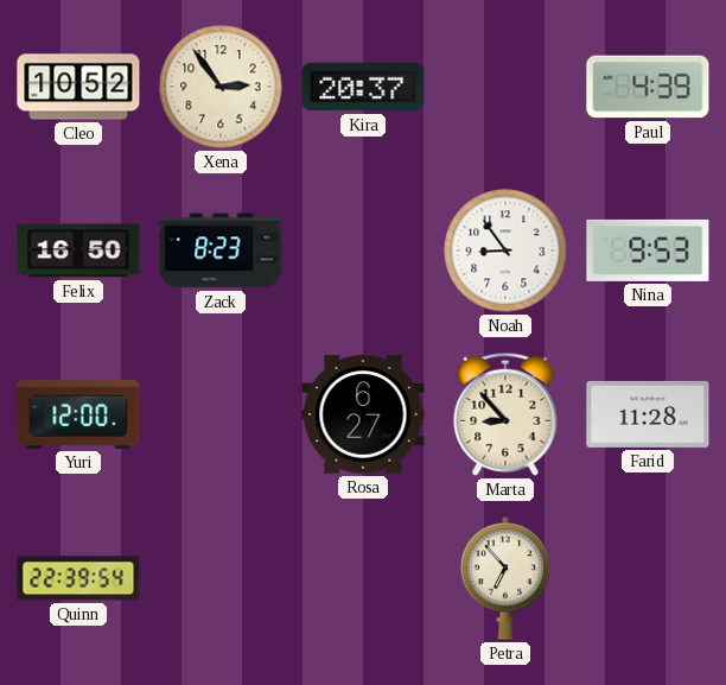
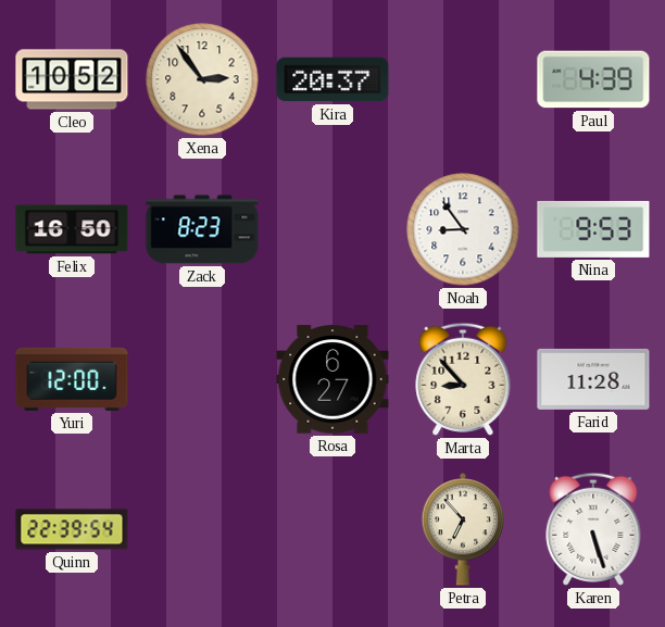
Karen: none -> 5:27
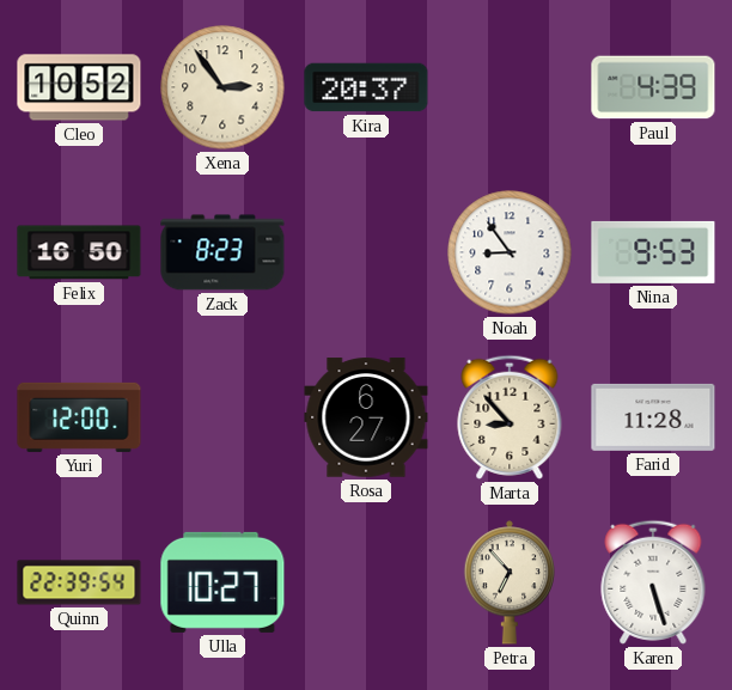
Ulla: none -> 10:27
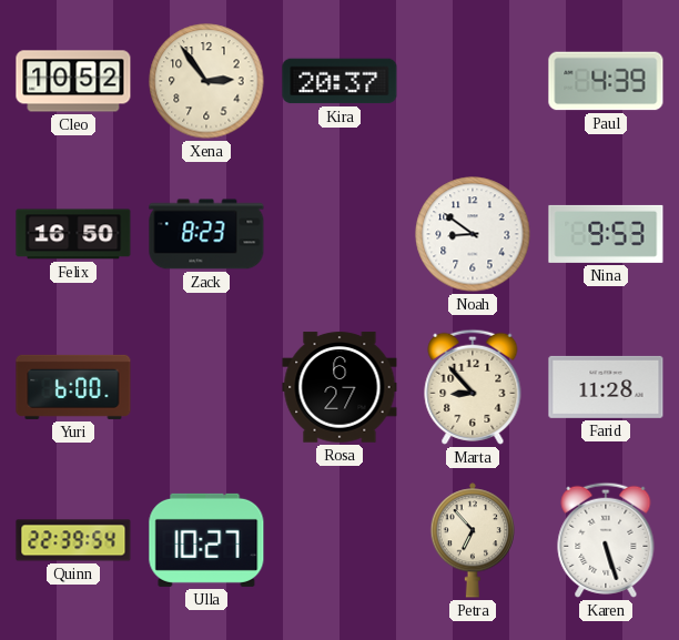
Noah: 8:54 -> 8:51
Yuri: 12:00 -> 6:00
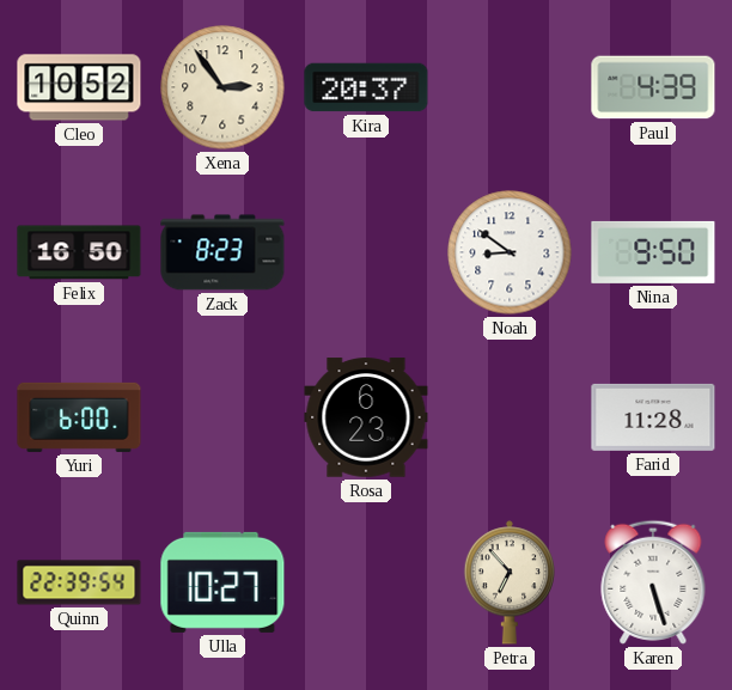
Nina: 9:53 -> 9:50
Rosa: 6:27 -> 6:23
Marta: 8:53 -> none
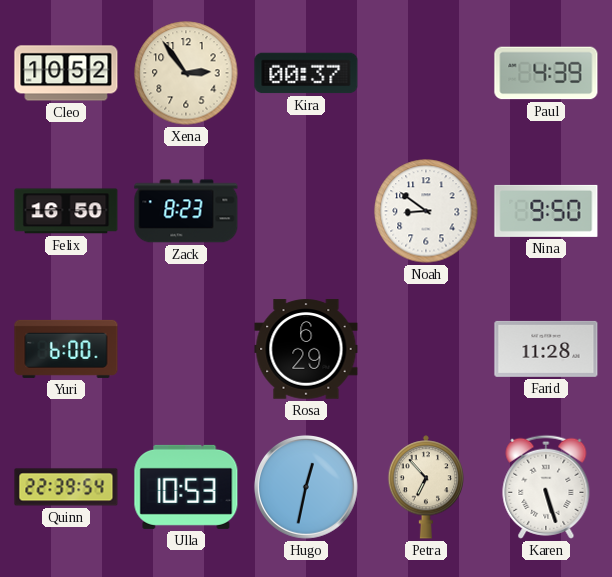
Kira: 20:37 -> 00:37
Rosa: 6:23 -> 6:29
Ulla: 10:27 -> 10:53
Hugo: none -> 12:32
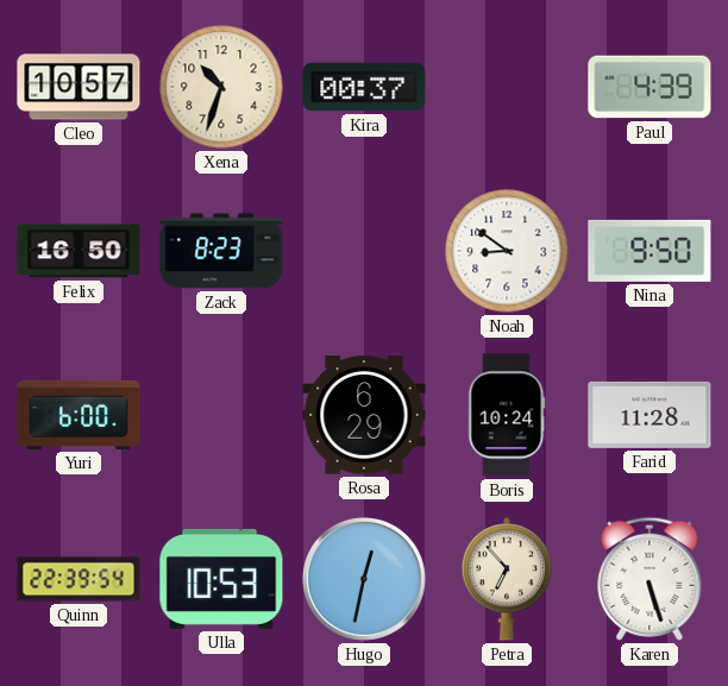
Cleo: 10:52 -> 10:57
Xena: 2:54 -> 10:33
Boris: none -> 10:24
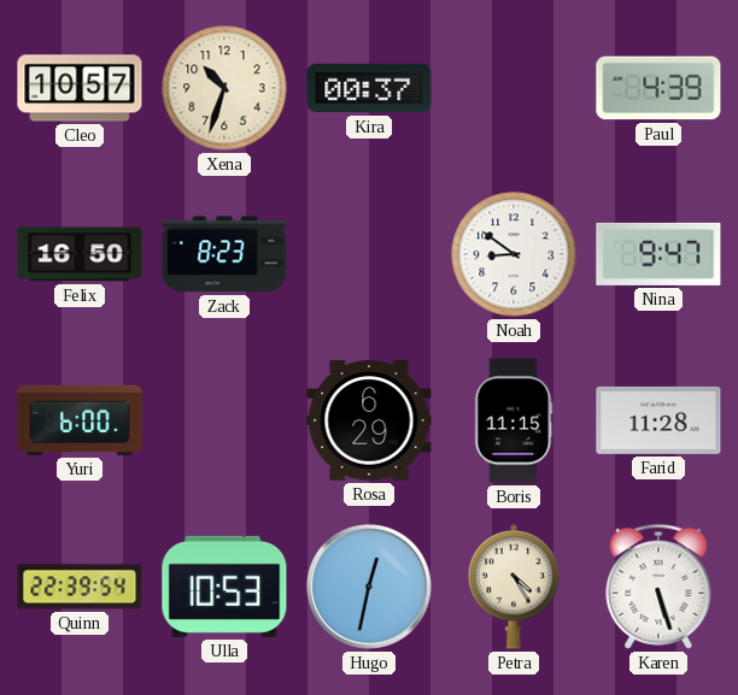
Nina: 9:50 -> 9:47
Boris: 10:24 -> 11:15
Petra: 6:53 -> 4:25
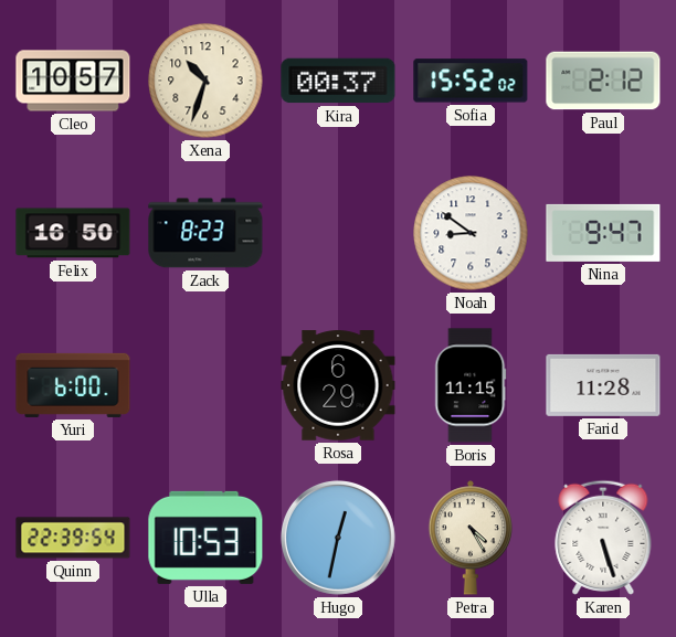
Sofia: none -> 15:52
Paul: 4:39 -> 2:12
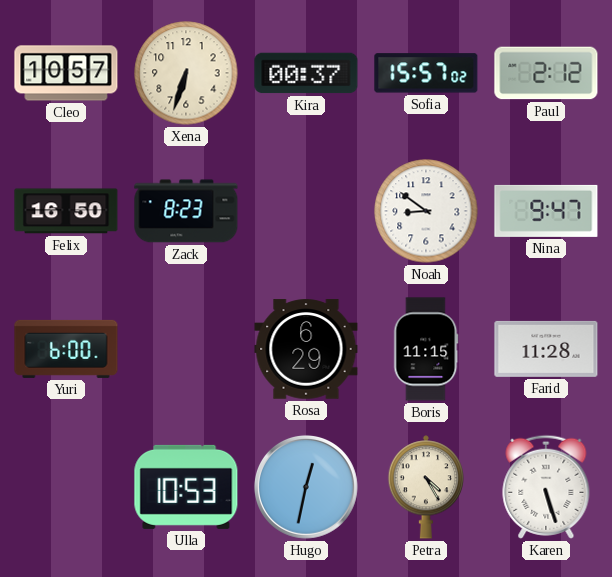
Xena: 10:33 -> 6:33
Sofia: 15:52 -> 15:57
Quinn: 22:39 -> none
